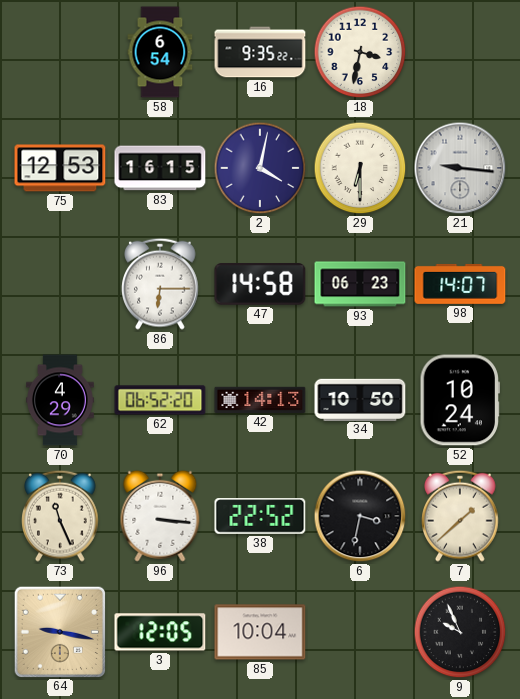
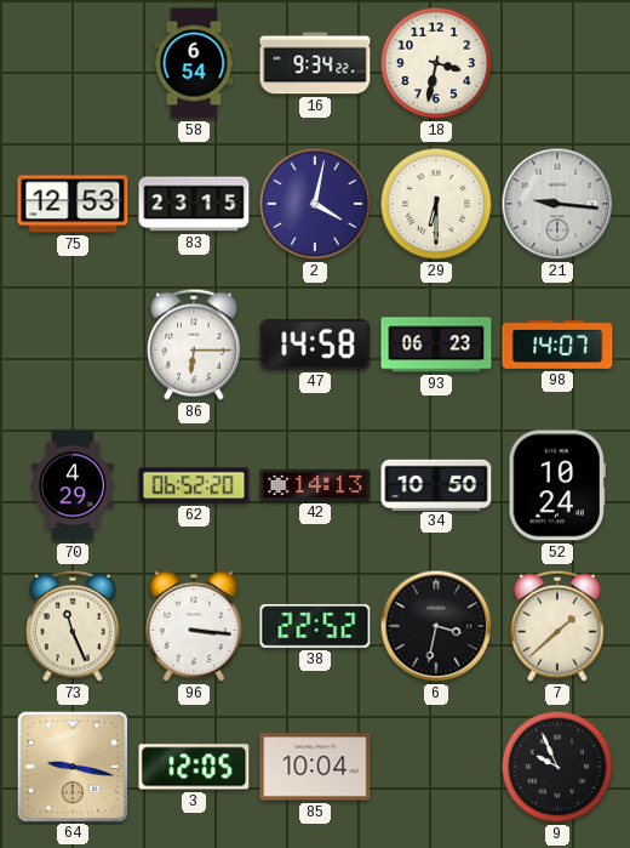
16: 9:35 -> 9:34
83: 16:15 -> 23:15
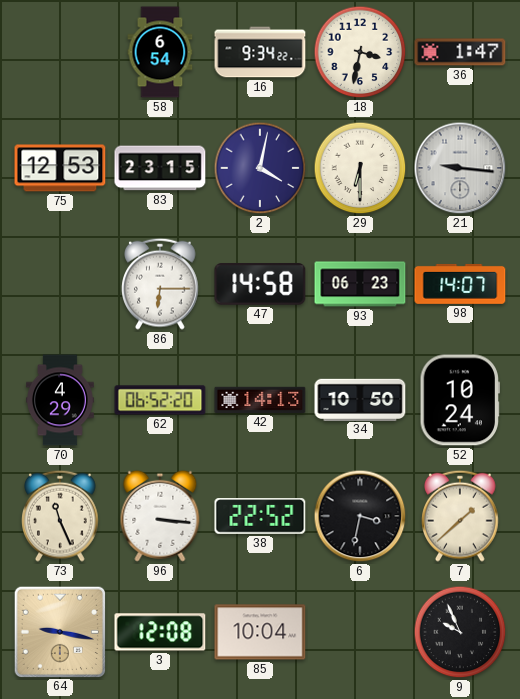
36: none -> 1:47
3: 12:05 -> 12:08
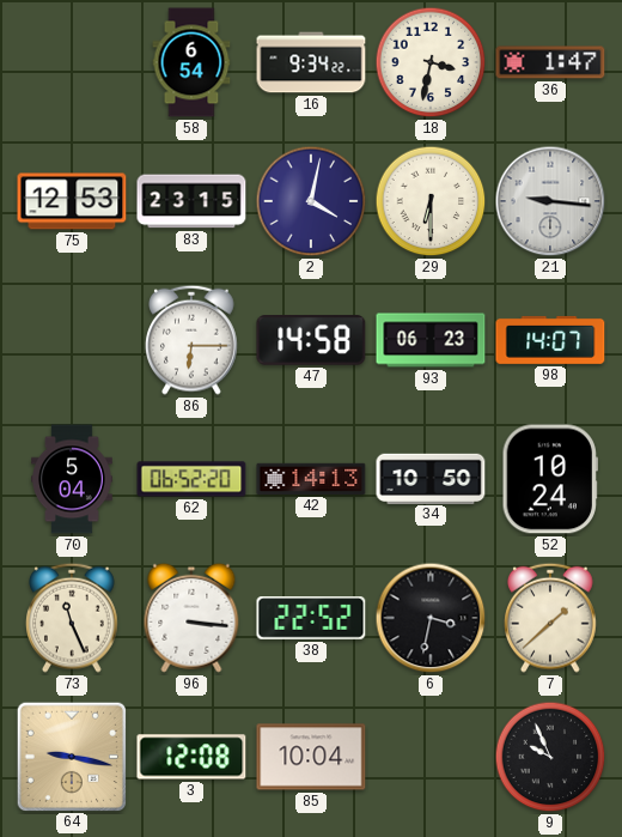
70: 4:29 -> 5:04
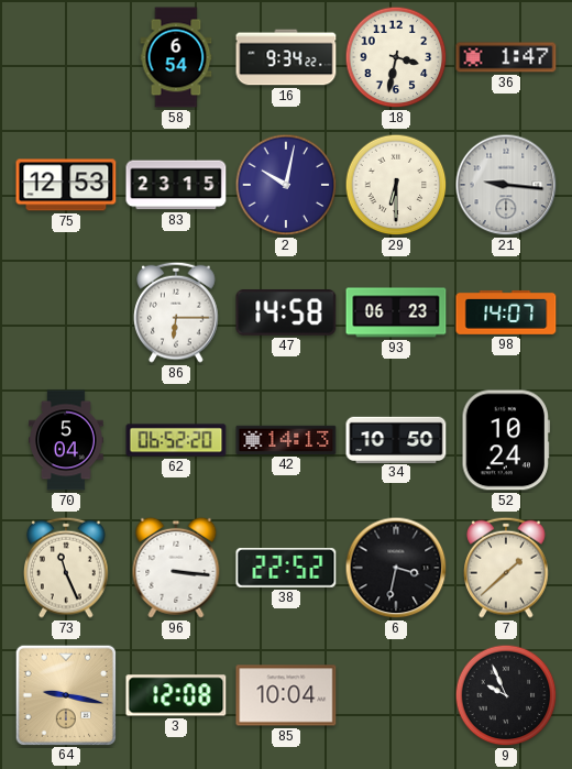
2: 4:02 -> 10:02
